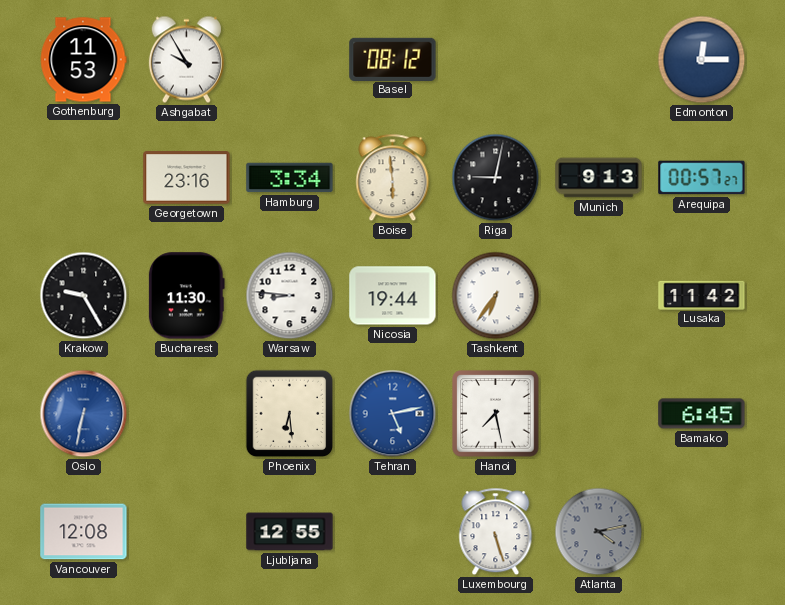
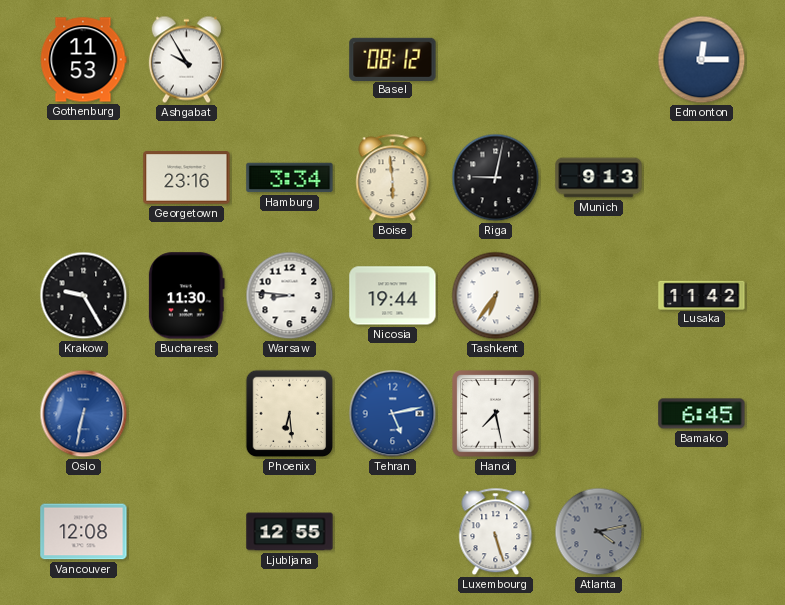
Arequipa: 00:57 -> none
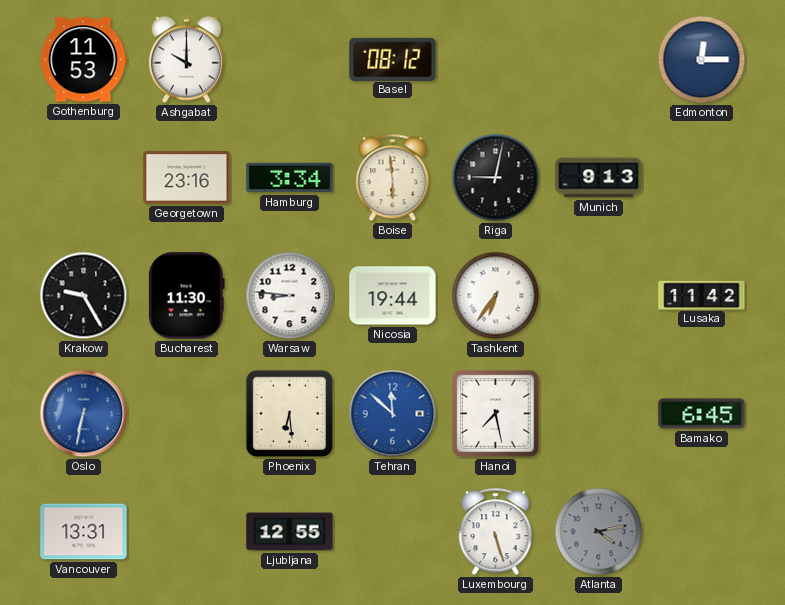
Ashgabat: 9:55 -> 10:00
Tehran: 5:13 -> 11:52
Vancouver: 12:08 -> 13:31
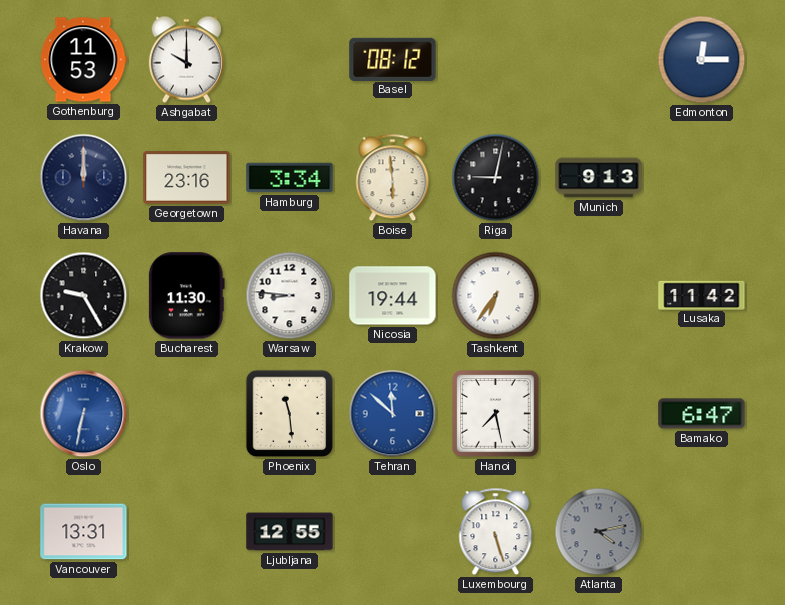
Havana: none -> 12:00
Phoenix: 6:29 -> 11:29
Bamako: 6:45 -> 6:47
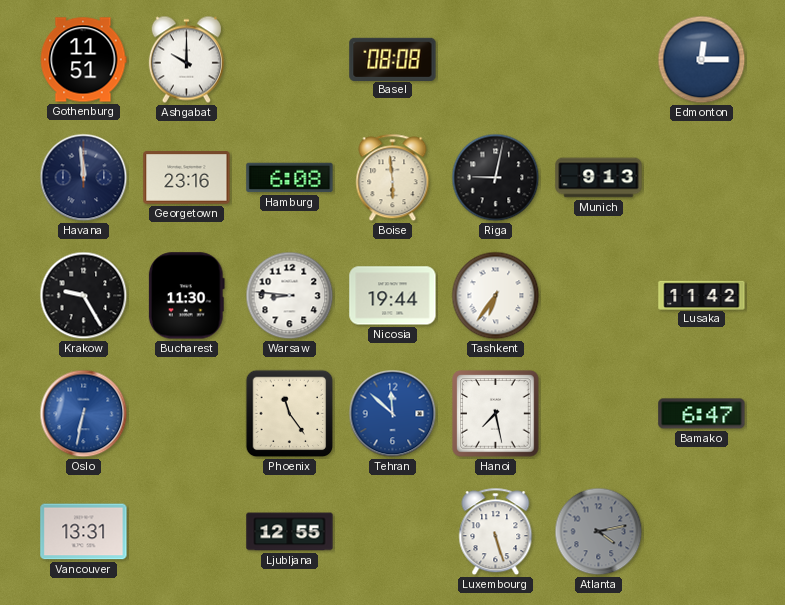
Gothenburg: 11:53 -> 11:51
Basel: 08:12 -> 08:08
Havana: 12:00 -> 11:59
Hamburg: 3:34 -> 6:08
Phoenix: 11:29 -> 11:24
